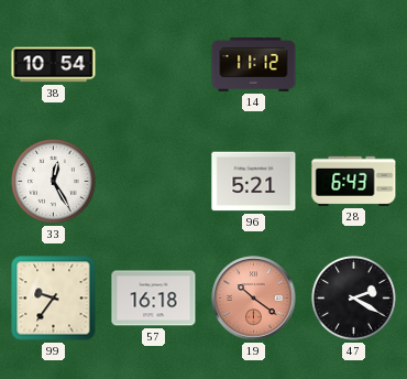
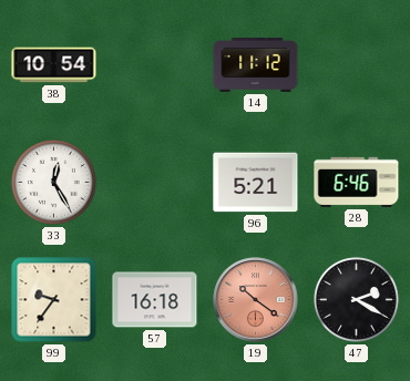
28: 6:43 -> 6:46
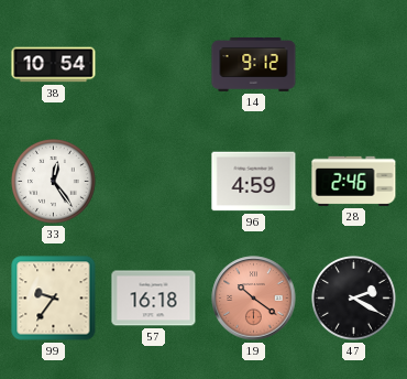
14: 11:12 -> 9:12
33: 12:25 -> 12:24
96: 5:21 -> 4:59
28: 6:46 -> 2:46
